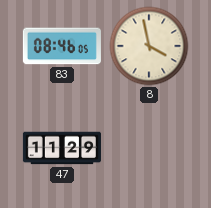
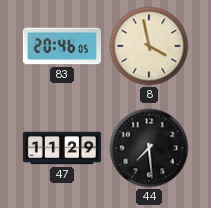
83: 08:46 -> 20:46
44: none -> 7:29
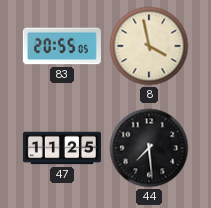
83: 20:46 -> 20:55
47: 11:29 -> 11:25
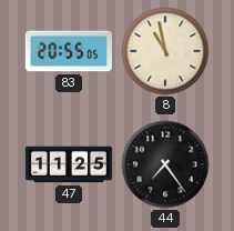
8: 3:58 -> 10:58
44: 7:29 -> 7:24
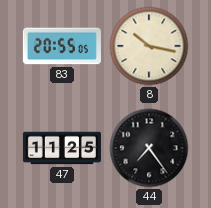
8: 10:58 -> 10:17
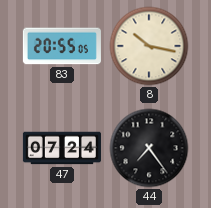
47: 11:25 -> 07:24
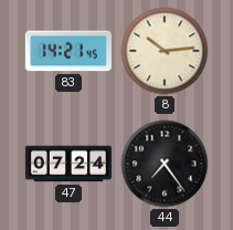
83: 20:55 -> 14:21
8: 10:17 -> 10:14
